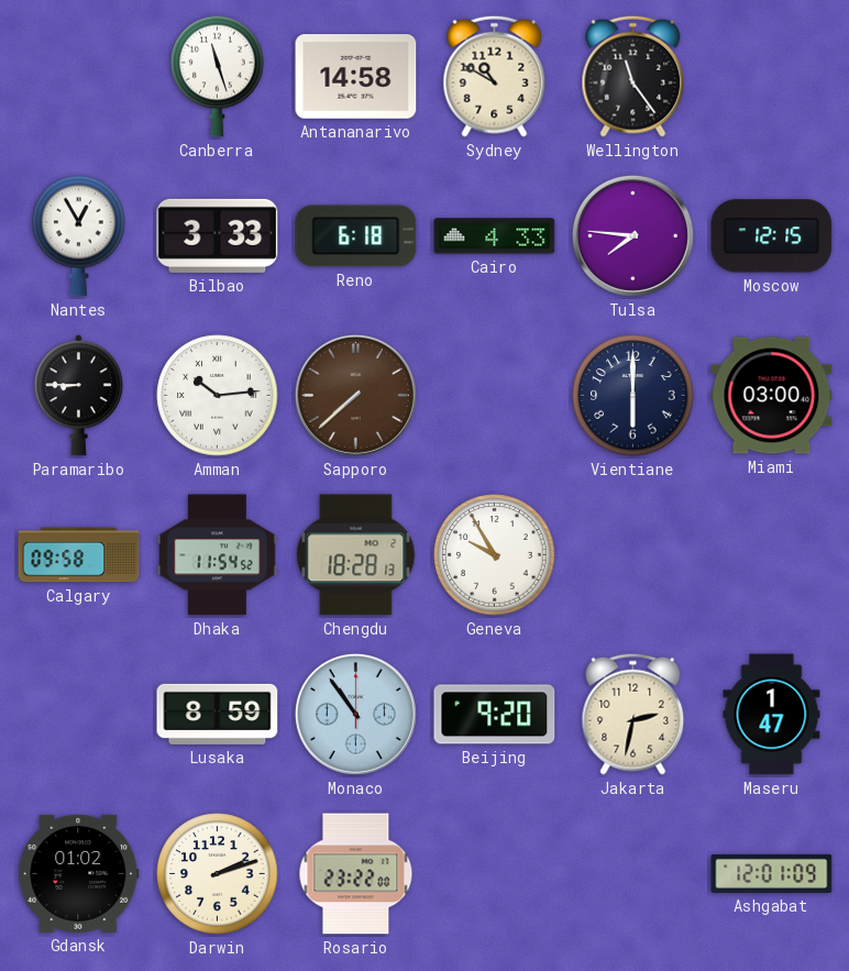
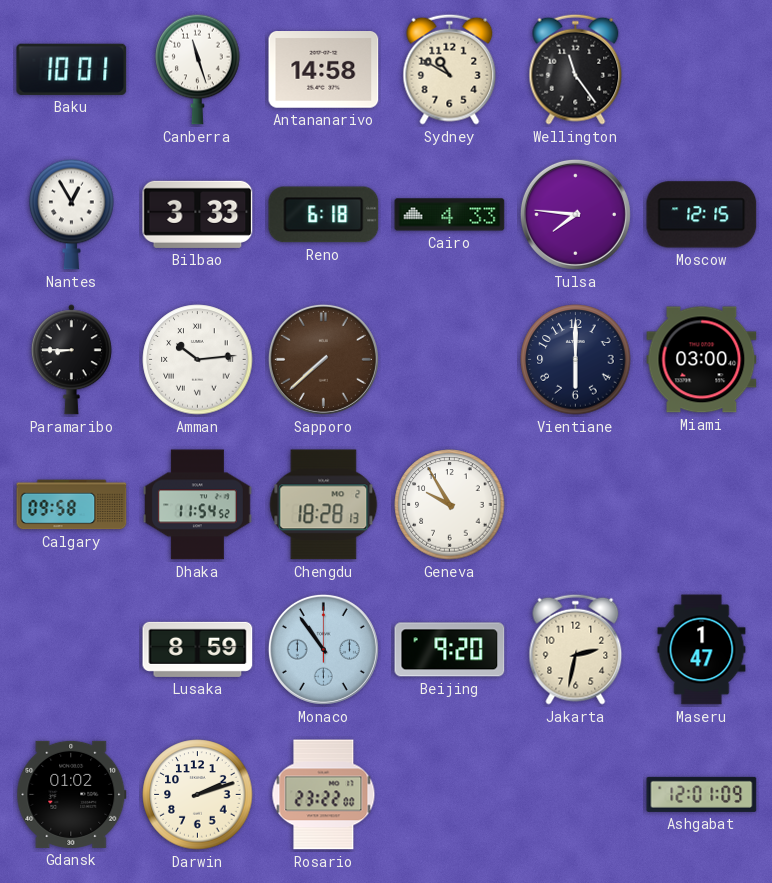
Baku: none -> 10:01
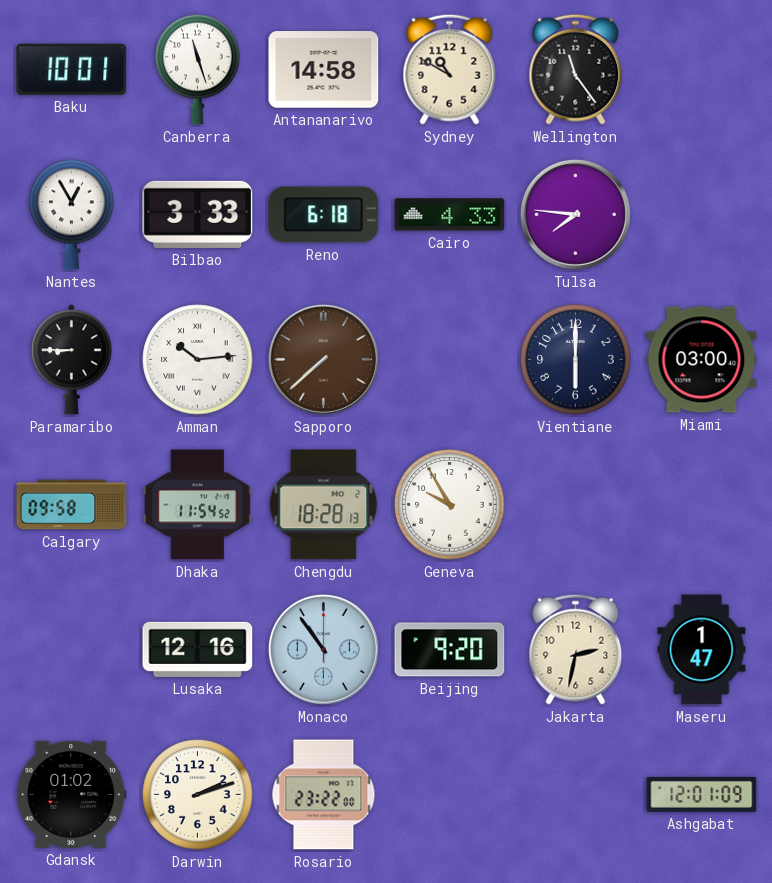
Moscow: 12:15 -> none
Lusaka: 8:59 -> 12:16
